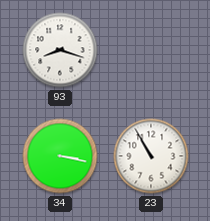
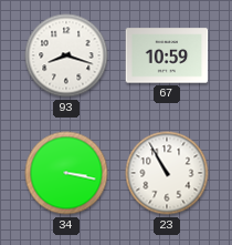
67: none -> 10:59
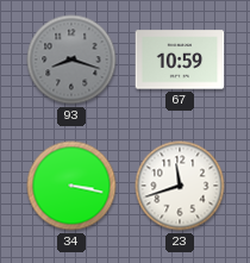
93 dial: white -> grey
23: 10:55 -> 11:42
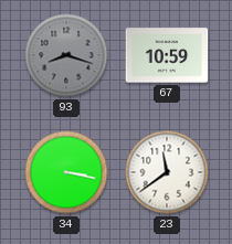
23: 11:42 -> 11:39
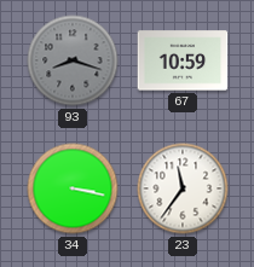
23: 11:39 -> 11:36
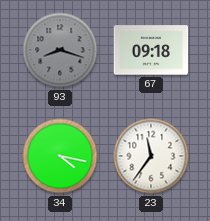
67: 10:59 -> 09:18
34: 3:17 -> 4:17
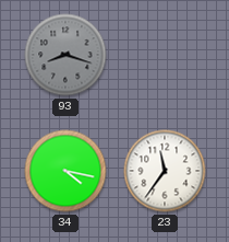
67: 09:18 -> none
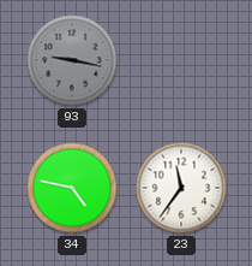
93: 8:18 -> 9:17
34: 4:17 -> 4:47
